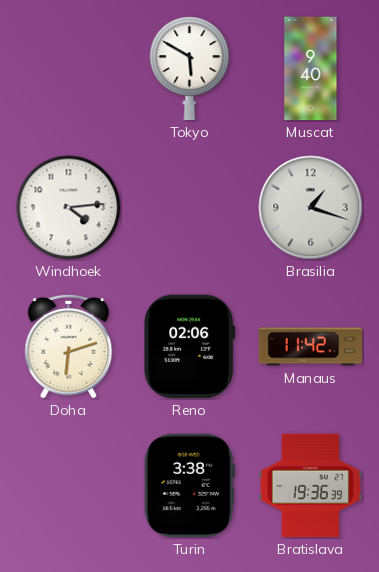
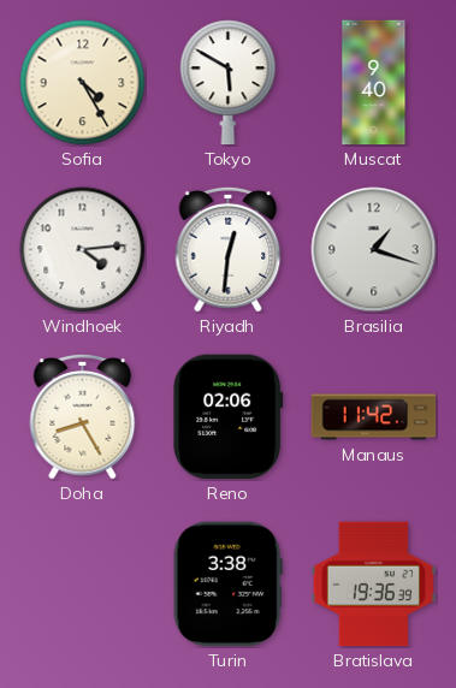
Sofia: none -> 4:25
Riyadh: none -> 12:31
Doha: 6:12 -> 8:25
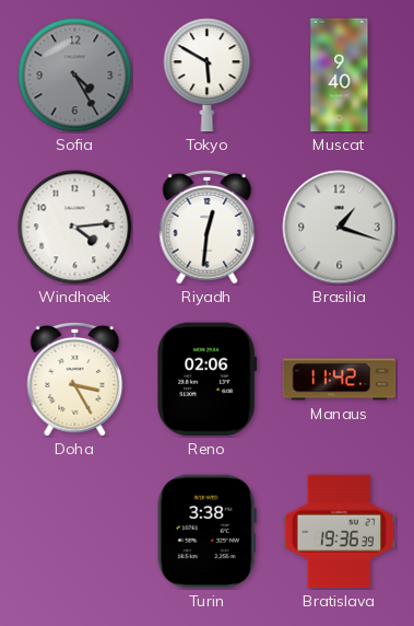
Sofia dial: cream -> grey
Doha: 8:25 -> 3:25
